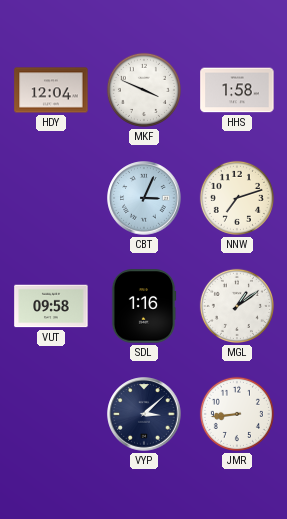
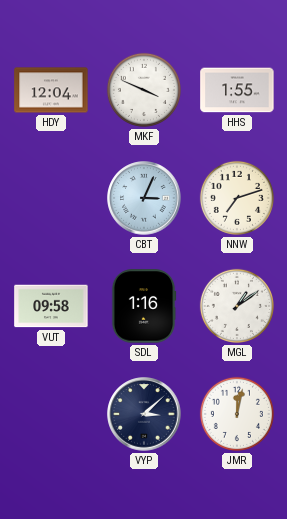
HHS: 1:58 -> 1:55
JMR: 8:44 -> 12:02
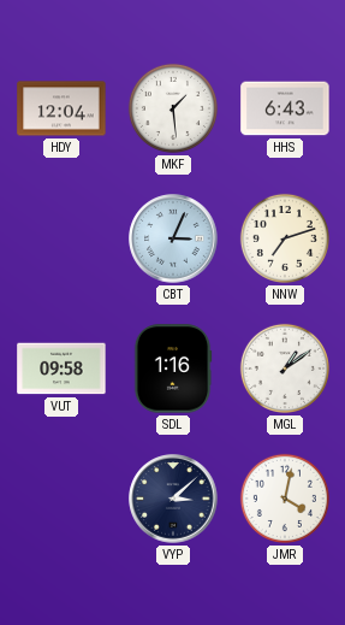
MKF: 3:49 -> 1:29
HHS: 1:55 -> 6:43
JMR: 12:02 -> 4:02
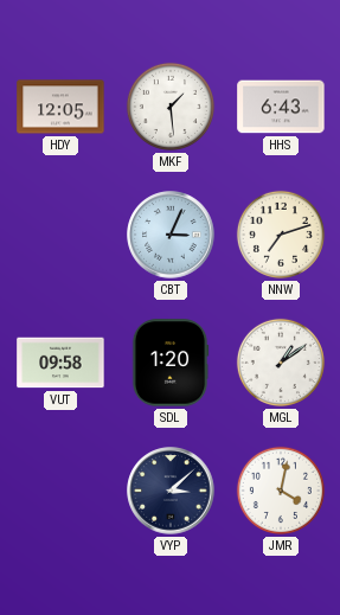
HDY: 12:04 -> 12:05
SDL: 1:16 -> 1:20
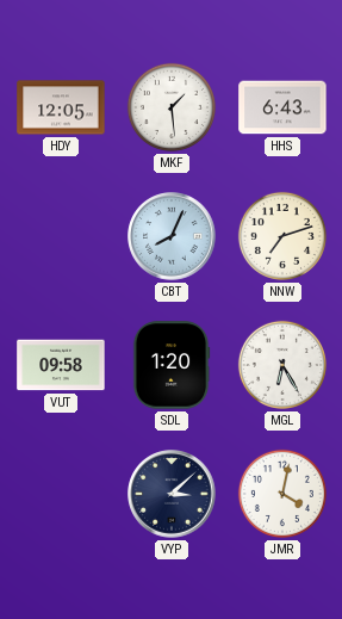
CBT: 3:04 -> 8:04
MGL: 1:09 -> 6:25
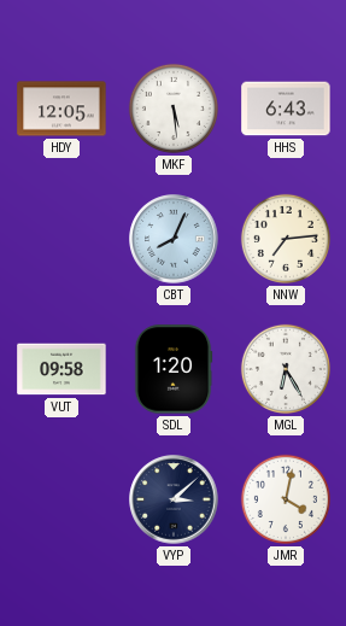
MKF: 1:29 -> 5:29
NNW: 7:12 -> 7:14
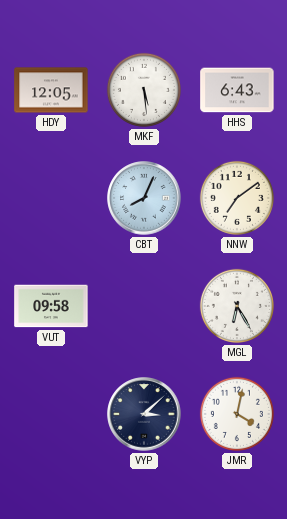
NNW: 7:14 -> 7:09
SDL: 1:20 -> none
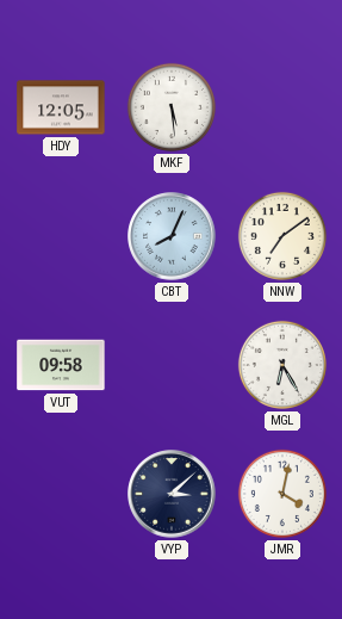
HHS: 6:43 -> none
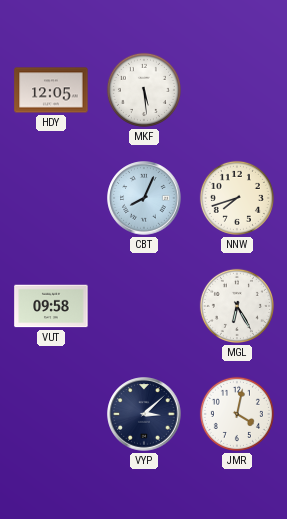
NNW: 7:09 -> 7:42
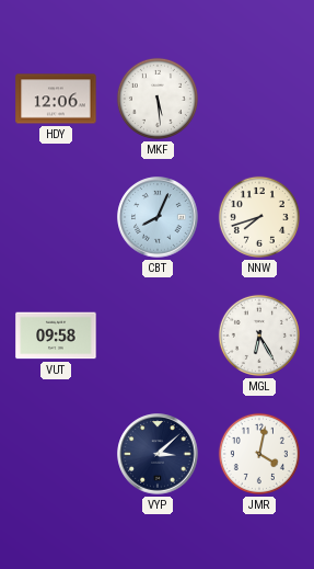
HDY: 12:05 -> 12:06
